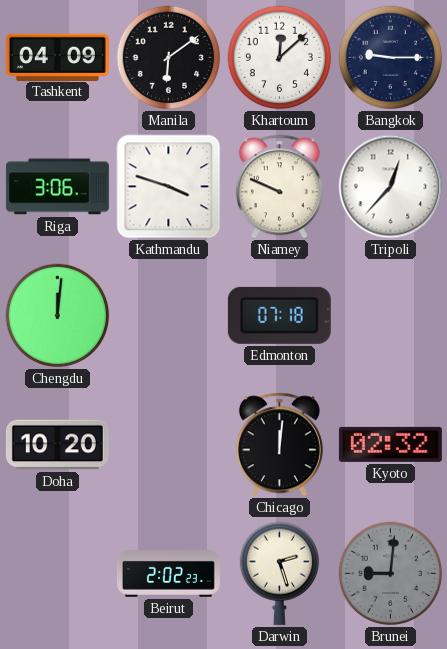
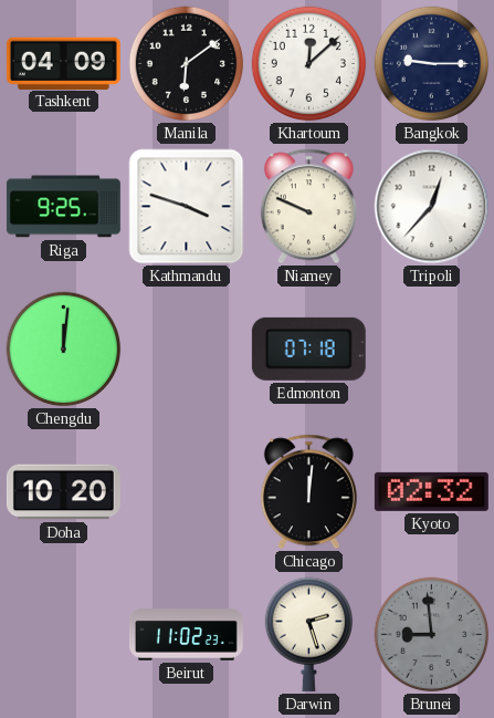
Riga: 3:06 -> 9:25
Beirut: 2:02 -> 11:02
Brunei: 9:01 -> 8:59
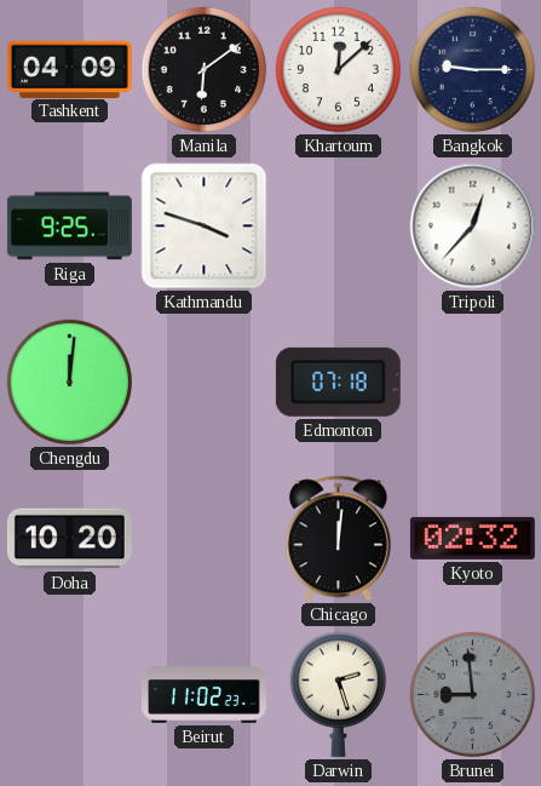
Niamey: 9:49 -> none
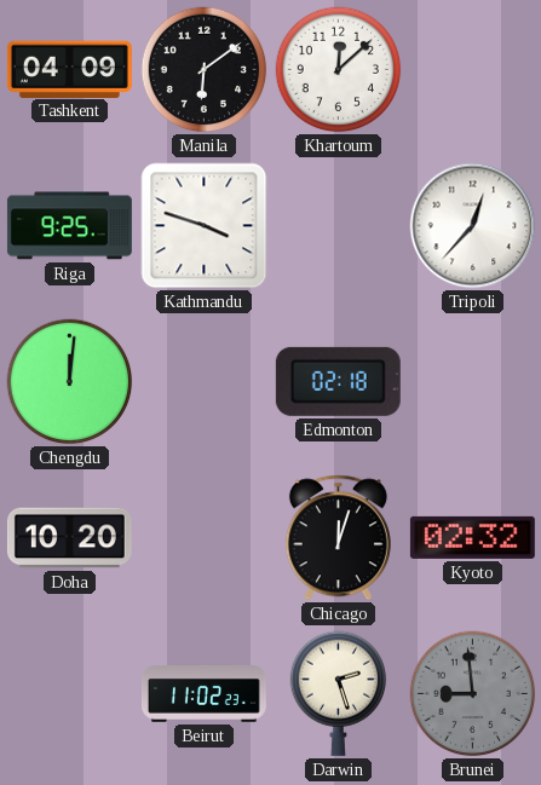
Bangkok: 9:15 -> none
Edmonton: 07:18 -> 02:18
Chicago: 12:01 -> 12:03
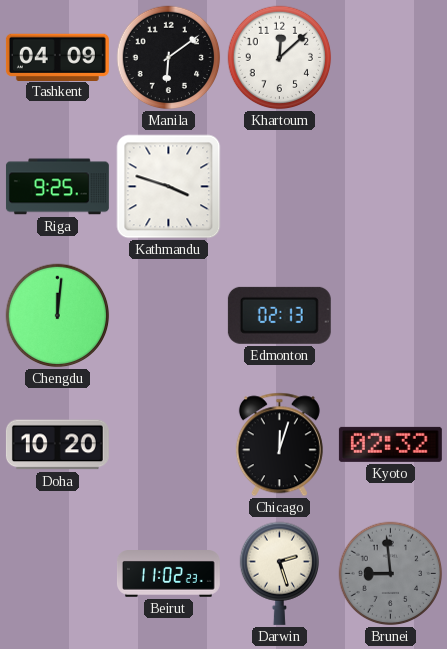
Tripoli: 12:37 -> none
Edmonton: 02:18 -> 02:13
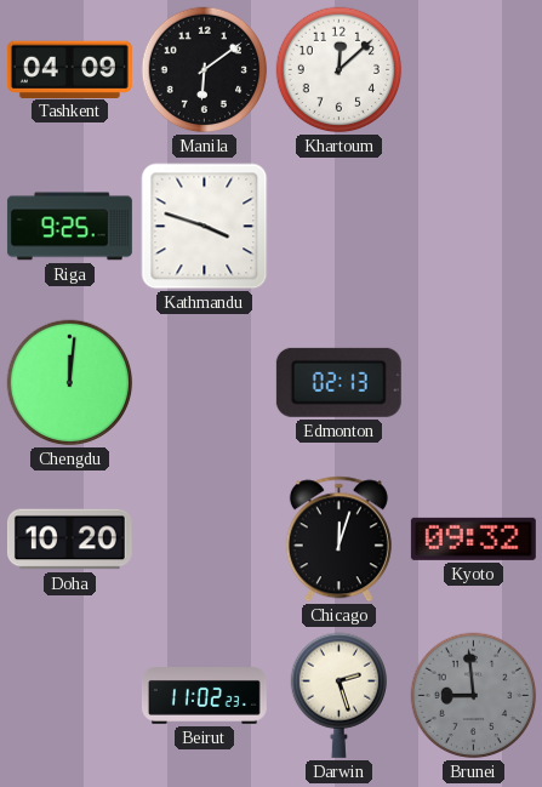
Kyoto: 02:32 -> 09:32
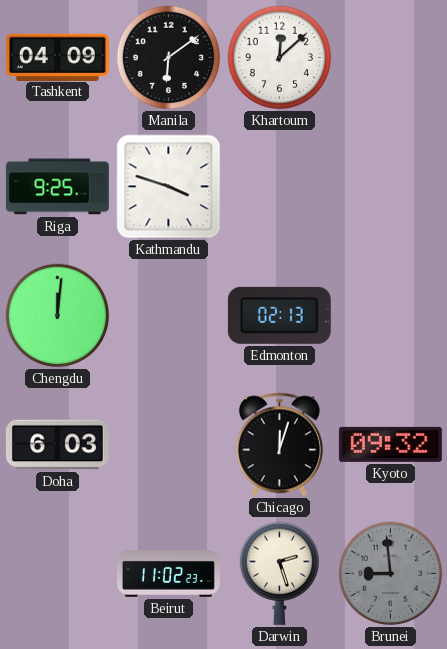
Doha: 10:20 -> 6:03
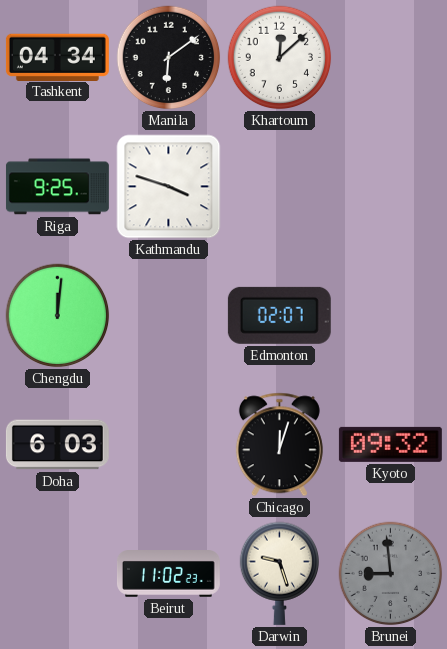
Tashkent: 04:09 -> 04:34
Edmonton: 02:13 -> 02:07
Darwin: 2:27 -> 9:27
